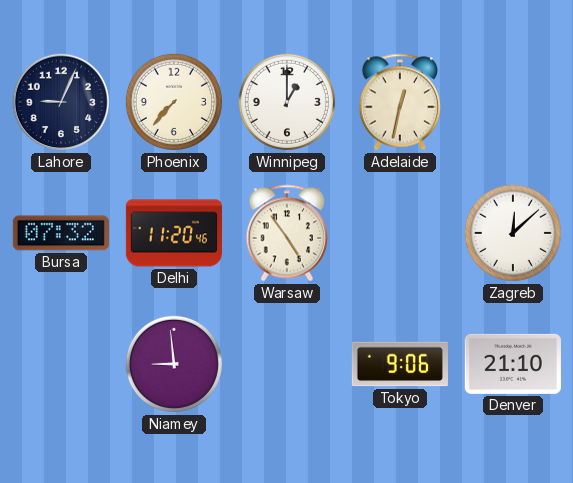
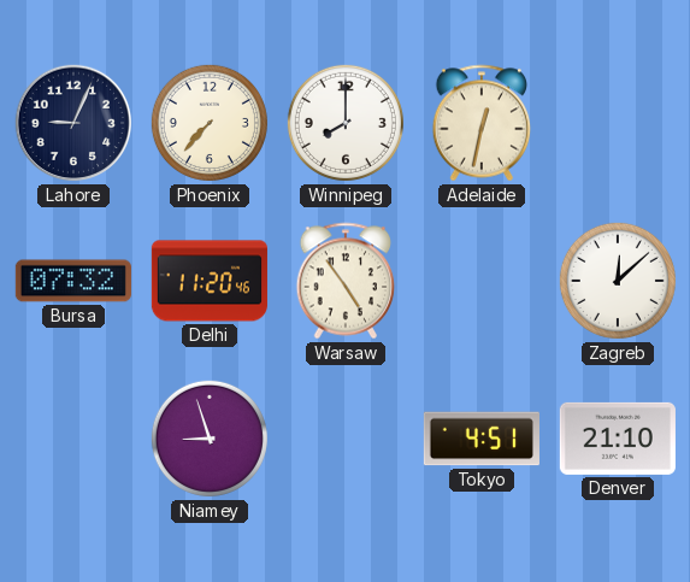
Winnipeg: 1:00 -> 8:00
Niamey: 8:59 -> 8:57
Tokyo: 9:06 -> 4:51
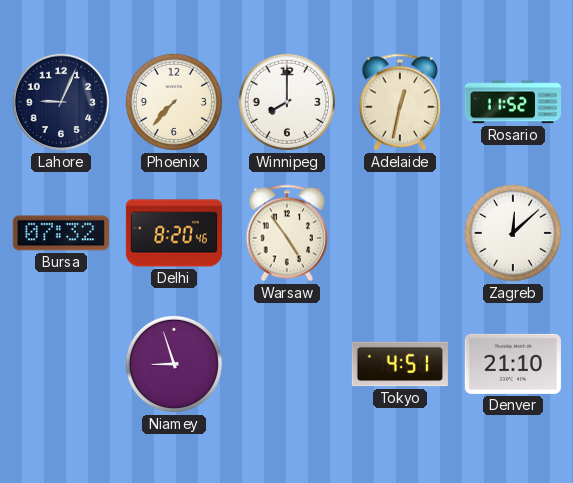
Rosario: none -> 11:52
Delhi: 11:20 -> 8:20
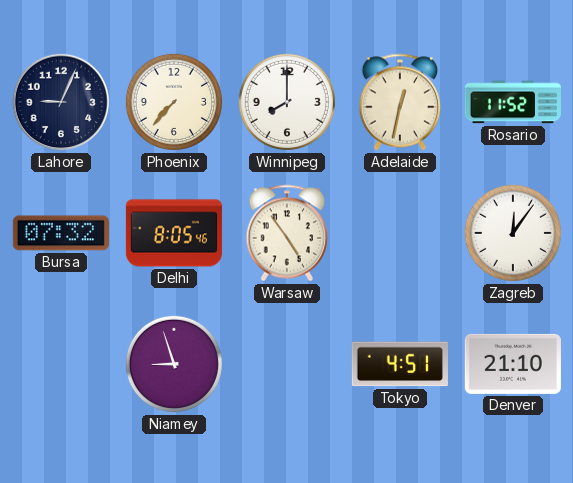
Delhi: 8:20 -> 8:05
Zagreb: 12:08 -> 12:06
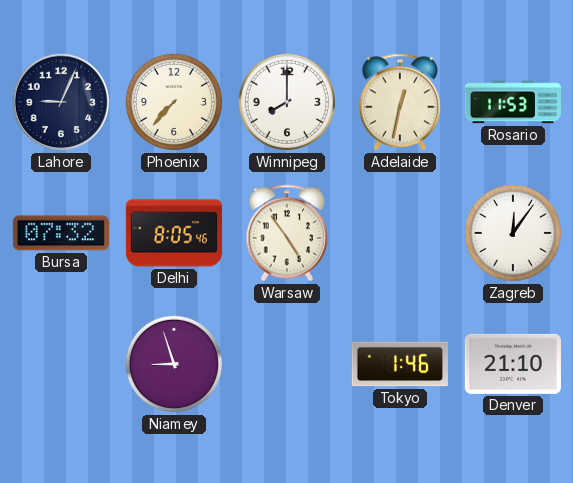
Rosario: 11:52 -> 11:53
Tokyo: 4:51 -> 1:46
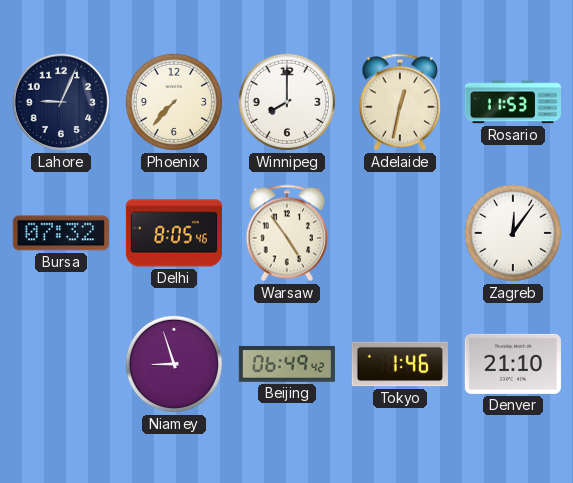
Beijing: none -> 06:49
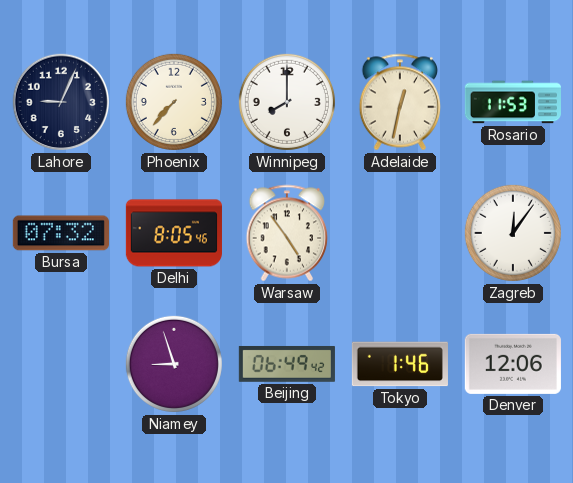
Denver: 21:10 -> 12:06
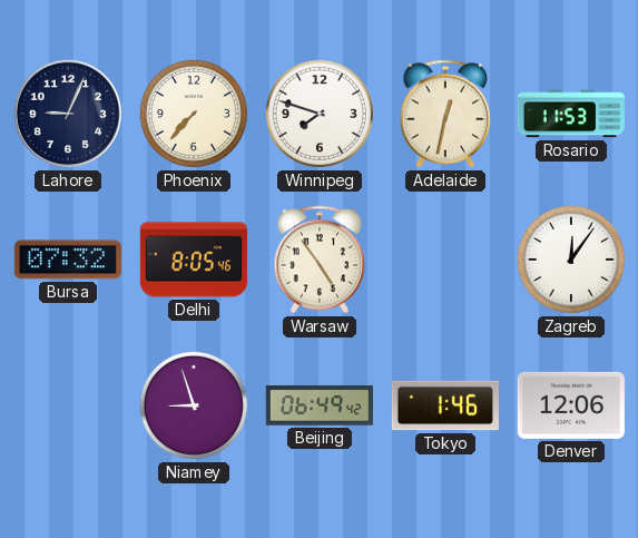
Winnipeg: 8:00 -> 7:48
